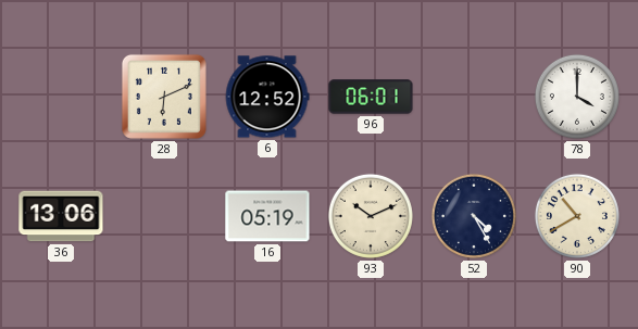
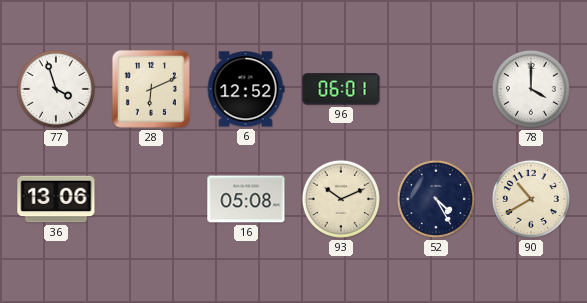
77: none -> 3:57
16: 05:19 -> 05:08
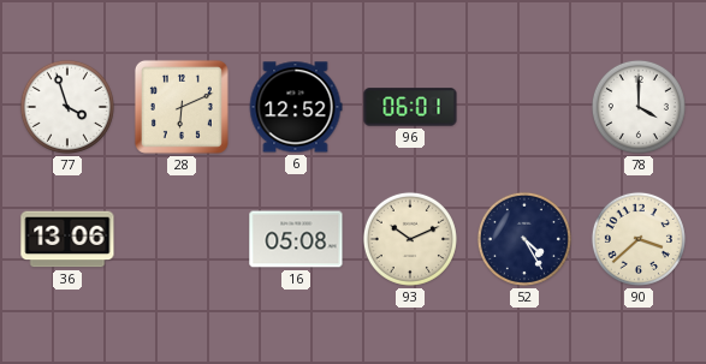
90: 10:40 -> 3:38
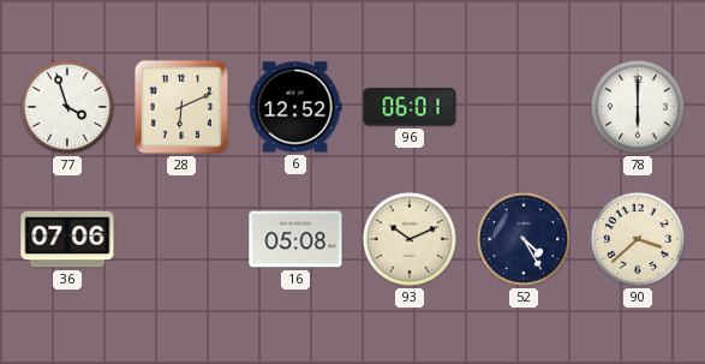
78: 4:00 -> 6:00
36: 13:06 -> 07:06
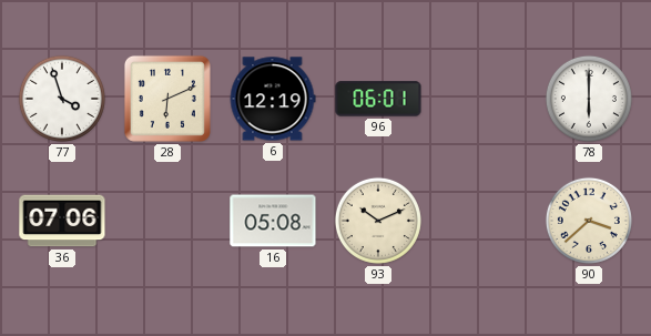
6: 12:52 -> 12:19
52: 4:25 -> none
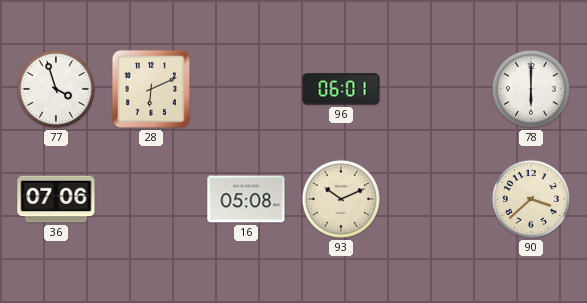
6: 12:19 -> none
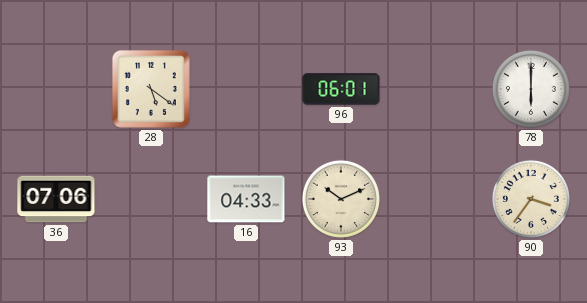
77: 3:57 -> none
28: 6:11 -> 5:21
16: 05:08 -> 04:33
90: 3:38 -> 3:36
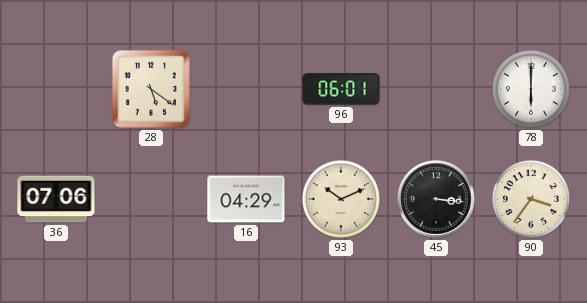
16: 04:33 -> 04:29
45: none -> 3:16
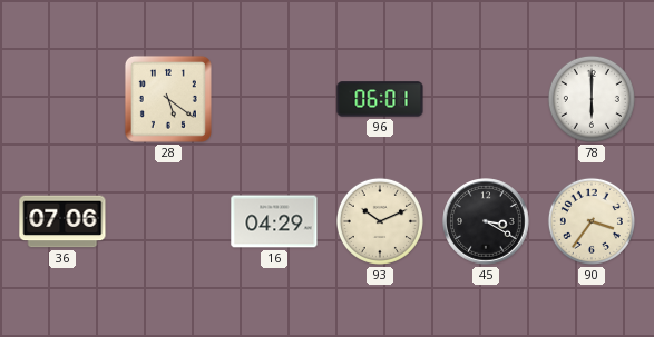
45: 3:16 -> 3:20
